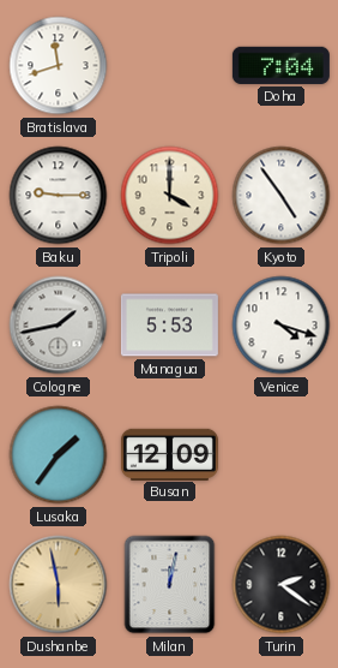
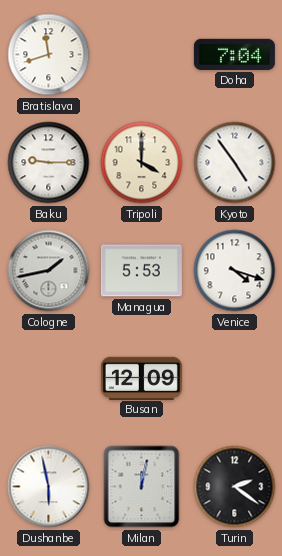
Lusaka: 1:36 -> none
Dushanbe dial: champagne -> white
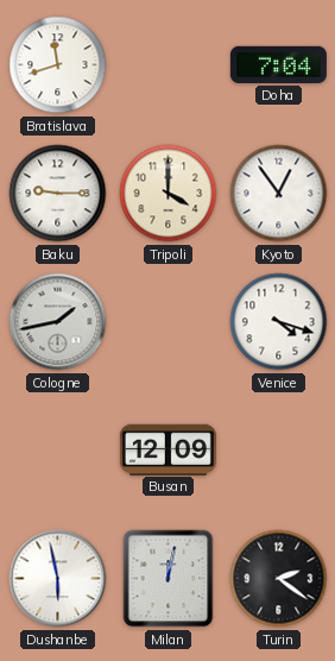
Kyoto: 4:54 -> 12:54
Managua: 5:53 -> none
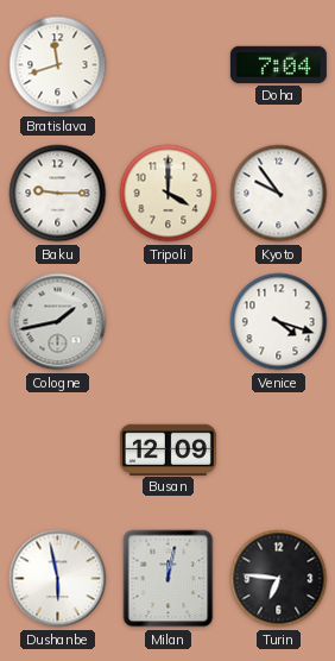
Kyoto: 12:54 -> 9:54
Turin: 2:21 -> 6:46
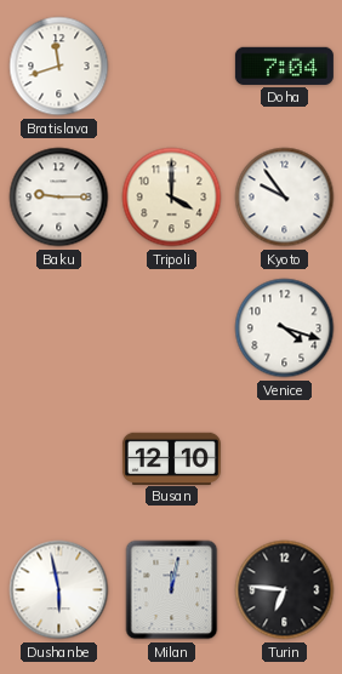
Cologne: 1:43 -> none
Busan: 12:09 -> 12:10
